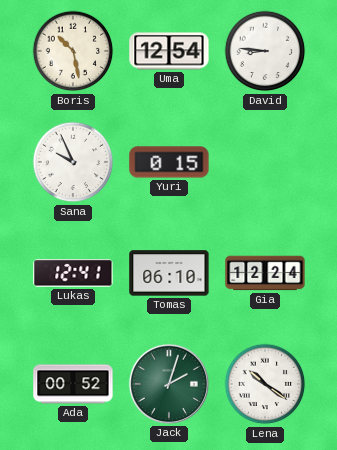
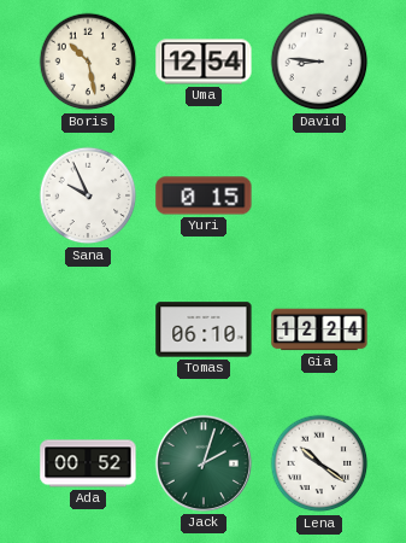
Lukas: 12:41 -> none
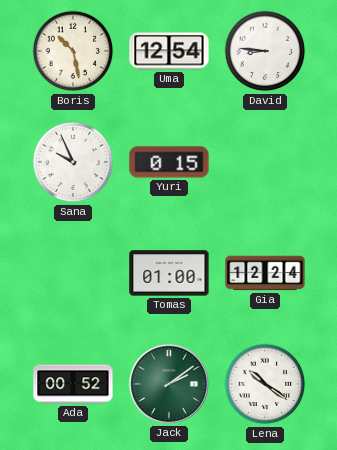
Tomas: 06:10 -> 01:00
Jack: 2:03 -> 2:09
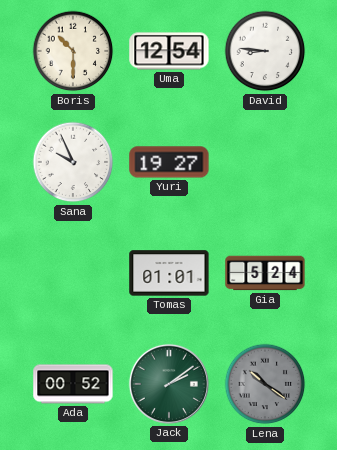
Boris: 10:28 -> 10:30
Yuri: 0:15 -> 19:27
Tomas: 01:00 -> 01:01
Gia: 12:24 -> 5:24
Lena dial: white -> grey
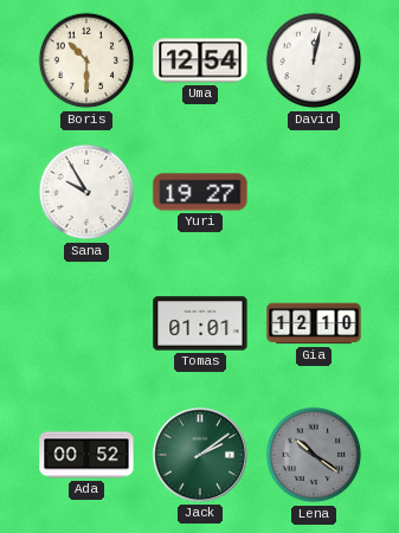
David: 8:46 -> 12:02
Sana: 9:56 -> 9:55
Gia: 5:24 -> 12:10
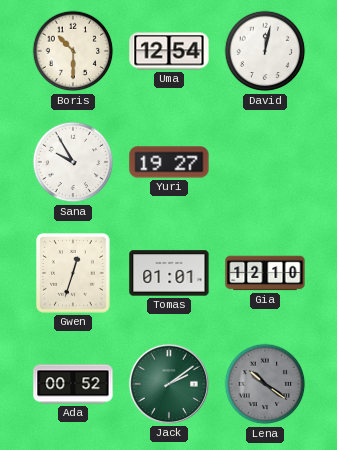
Gwen: none -> 12:33
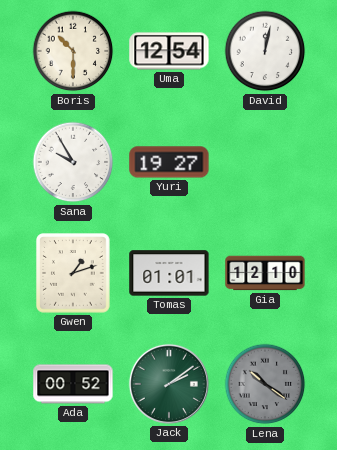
Gwen: 12:33 -> 1:12
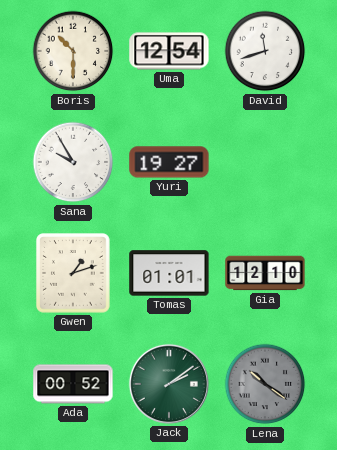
David: 12:02 -> 11:42
